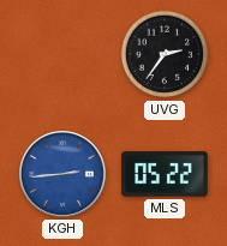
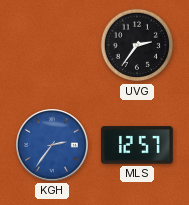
KGH: 2:44 -> 2:36
MLS: 05:22 -> 12:57
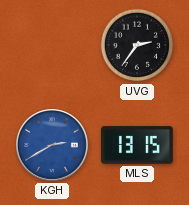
KGH: 2:36 -> 2:40
MLS: 12:57 -> 13:15
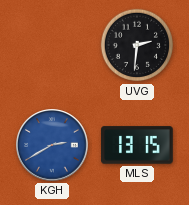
UVG: 2:36 -> 2:31
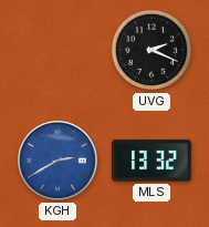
UVG: 2:31 -> 2:19
MLS: 13:15 -> 13:32
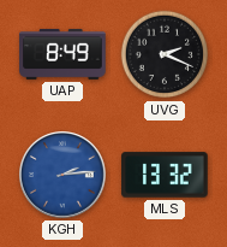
UAP: none -> 8:49
KGH: 2:40 -> 2:14
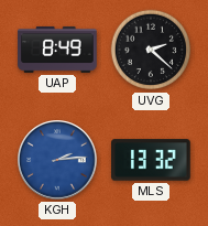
UVG: 2:19 -> 2:22
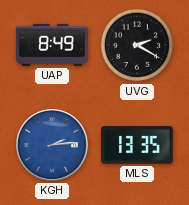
UVG: 2:22 -> 2:20
MLS: 13:32 -> 13:35
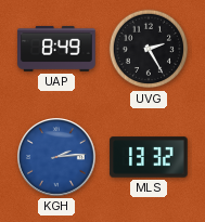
UVG: 2:20 -> 2:25
MLS: 13:35 -> 13:32
